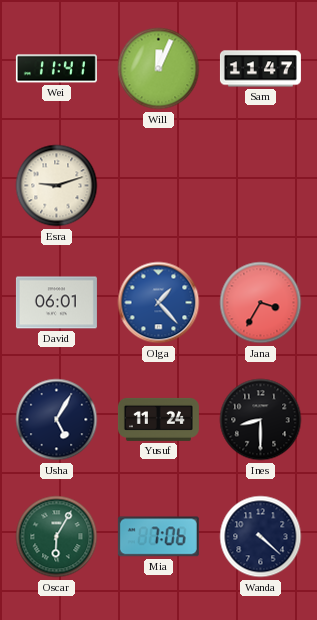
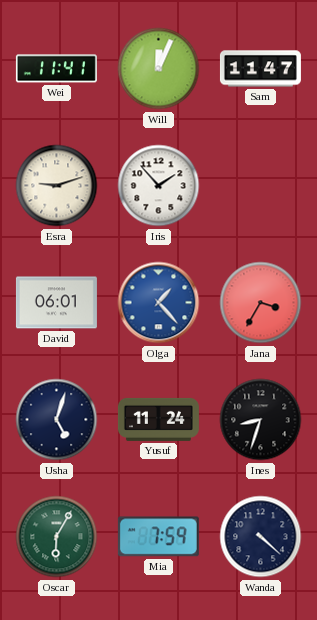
Iris: none -> 1:53
Usha: 5:05 -> 5:03
Ines: 8:30 -> 8:33
Mia: 7:06 -> 7:59
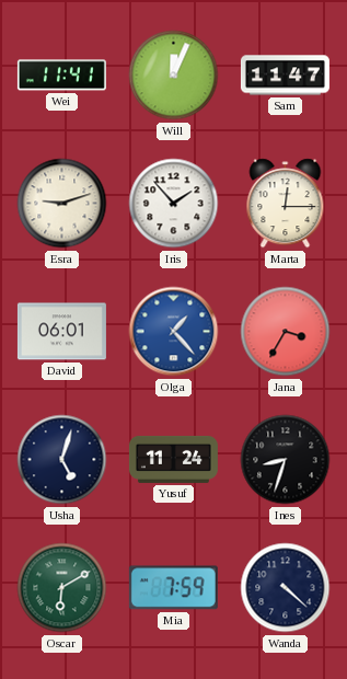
Marta: none -> 12:15
Oscar: 6:05 -> 6:10
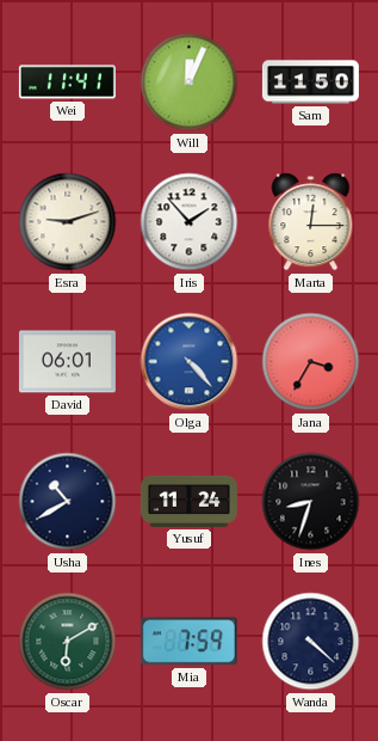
Sam: 11:47 -> 11:50
Olga: 1:23 -> 4:23
Usha: 5:03 -> 10:40
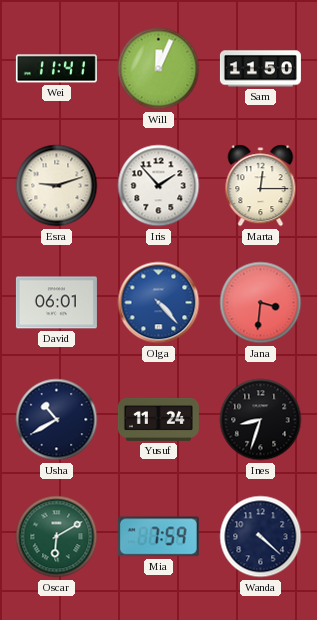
Jana: 3:35 -> 3:31
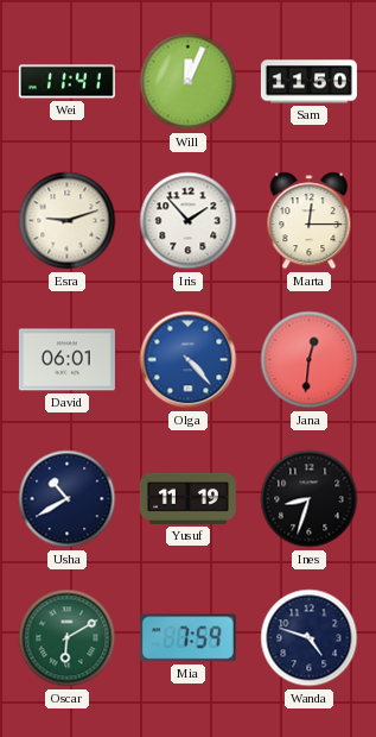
Jana: 3:31 -> 12:31
Yusuf: 11:24 -> 11:19
Wanda: 4:22 -> 4:48
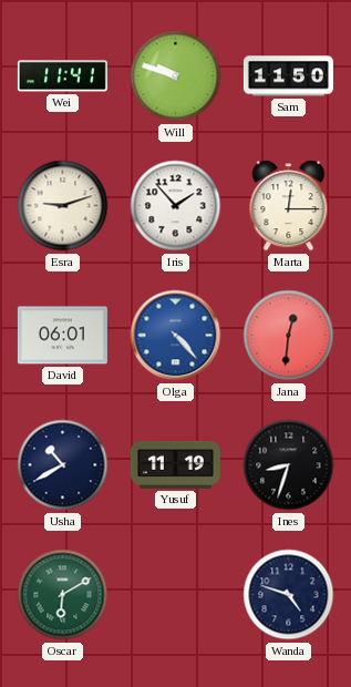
Will: 12:04 -> 9:48
Mia: 7:59 -> none
